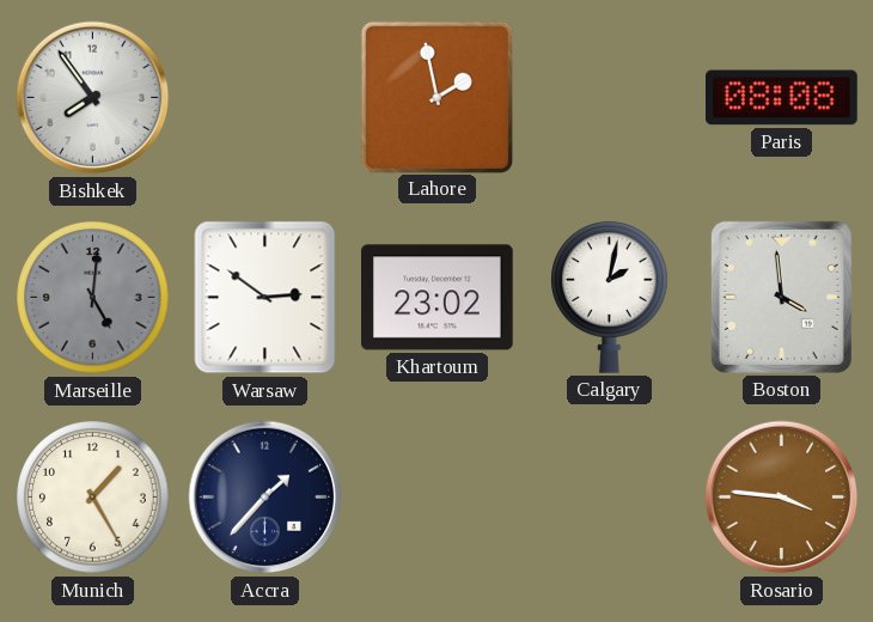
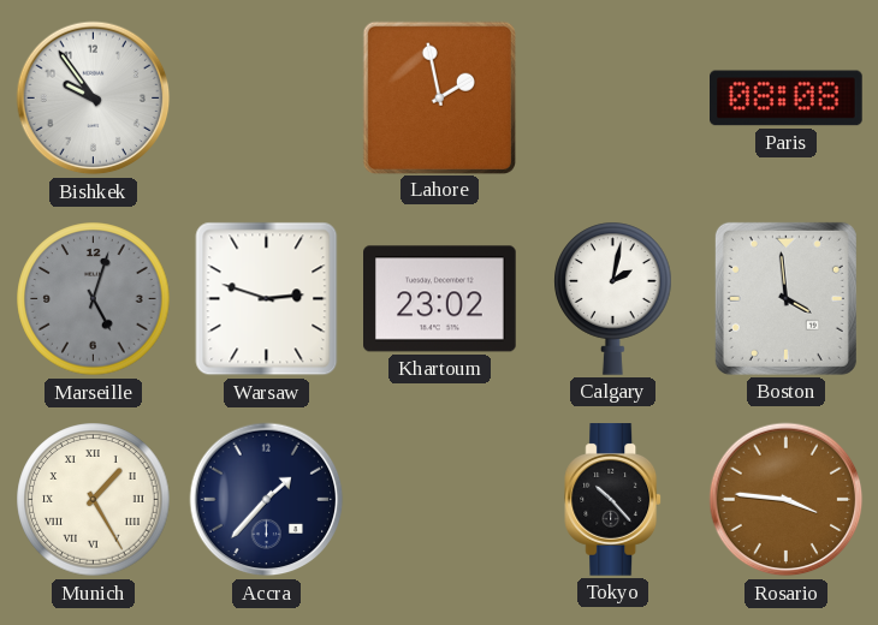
Bishkek: 7:54 -> 9:54
Marseille: 5:01 -> 5:03
Warsaw: 2:51 -> 2:48
Munich numerals: Arabic -> Roman
Tokyo: none -> 10:23
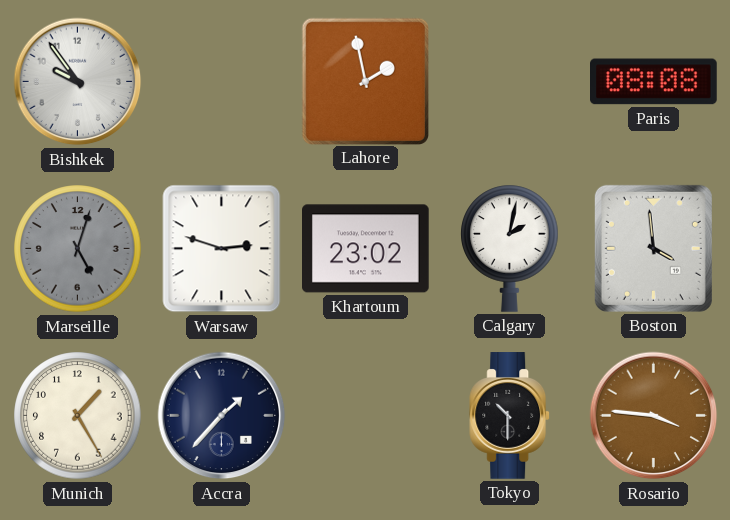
Munich numerals: Roman -> Arabic
Tokyo: 10:23 -> 10:30
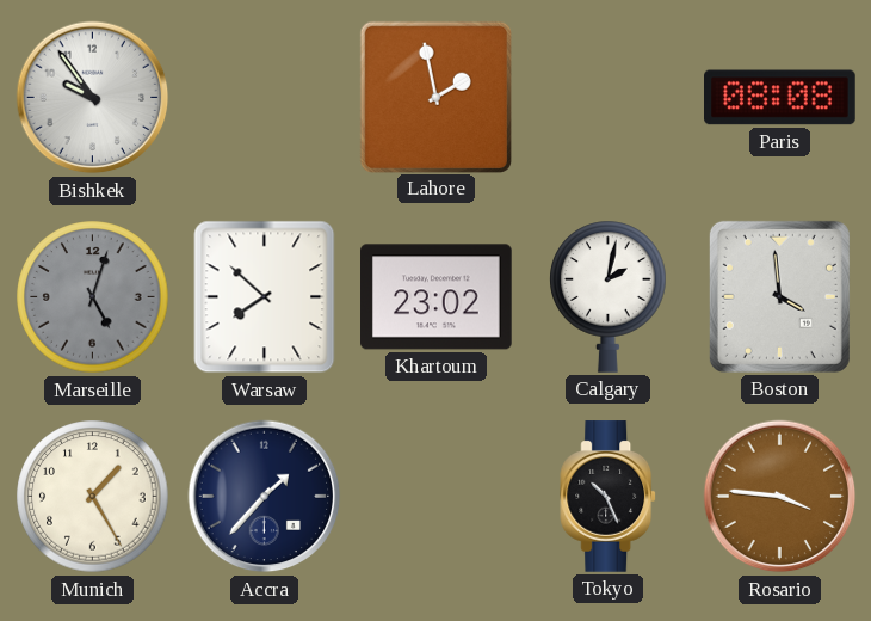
Warsaw: 2:48 -> 7:52
Tokyo: 10:30 -> 10:26
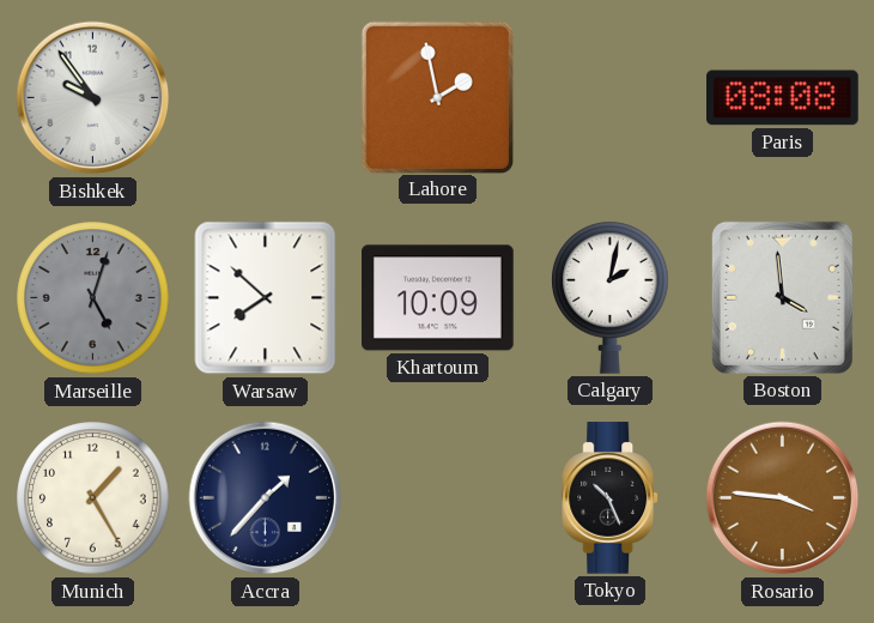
Khartoum: 23:02 -> 10:09
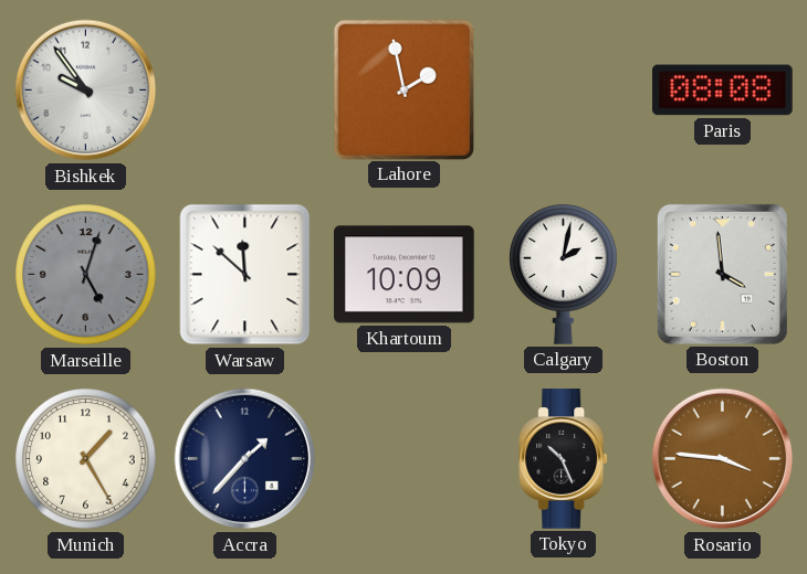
Warsaw: 7:52 -> 11:52
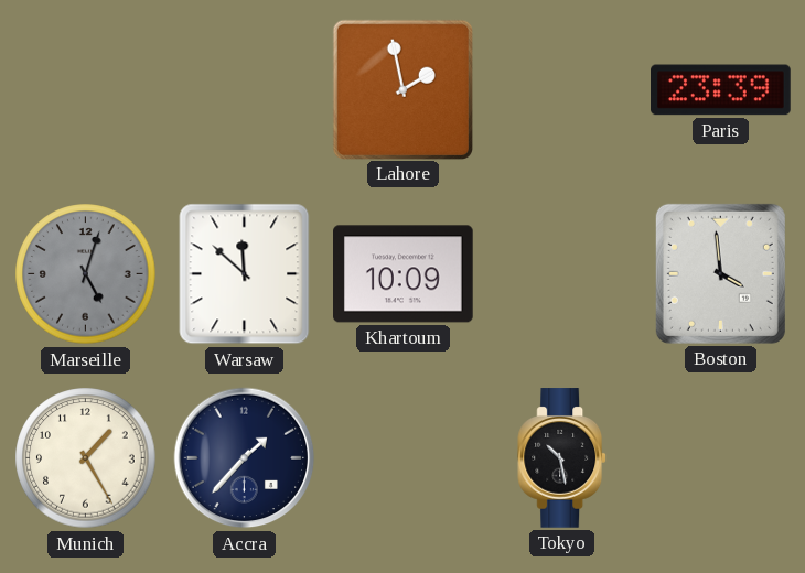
Bishkek: 9:54 -> none
Paris: 08:08 -> 23:39
Calgary: 2:02 -> none
Tokyo: 10:26 -> 10:28
Rosario: 3:46 -> none
